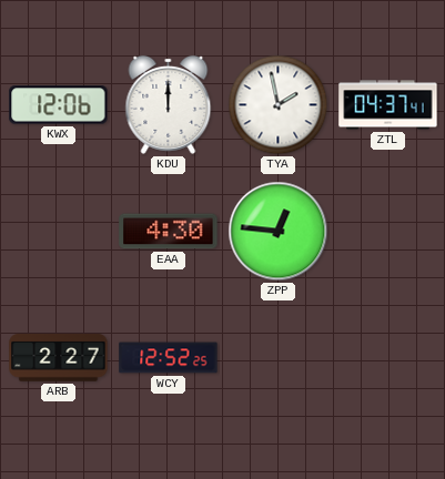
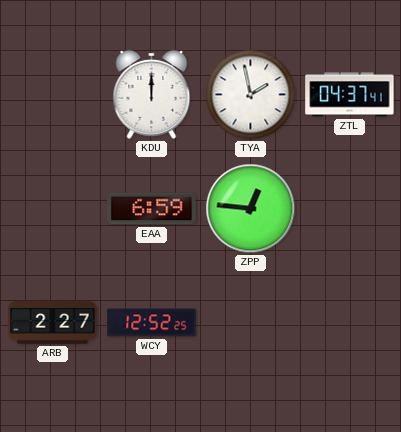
KWX: 12:06 -> none
EAA: 4:30 -> 6:59
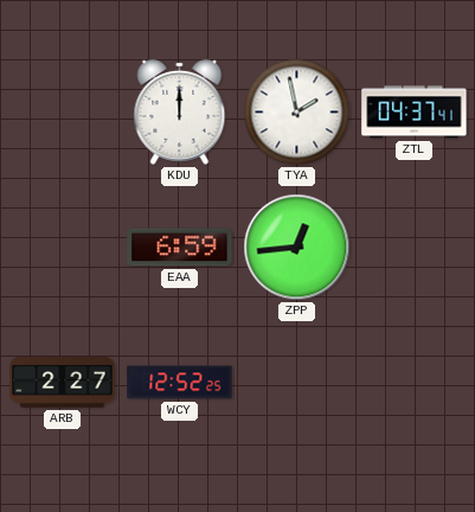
ZPP: 12:46 -> 12:44
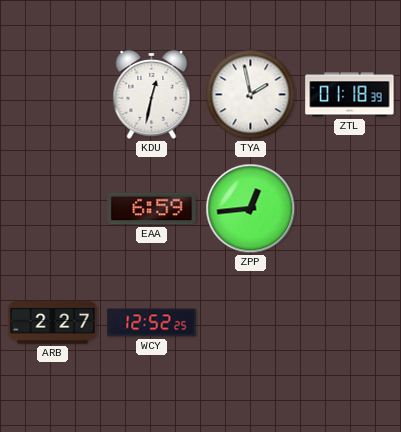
KDU: 12:00 -> 12:32
ZTL: 04:37 -> 01:18
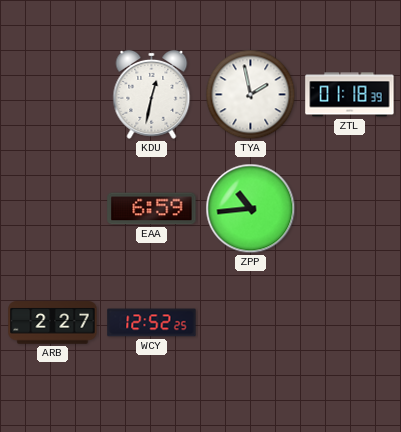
ZPP: 12:44 -> 10:44
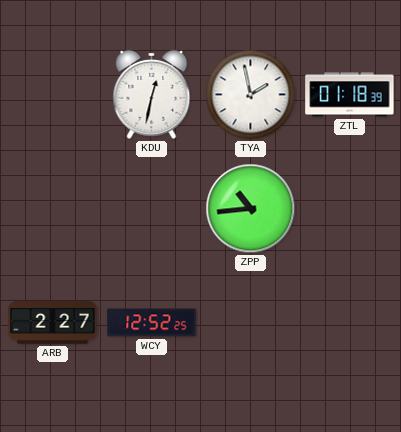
EAA: 6:59 -> none
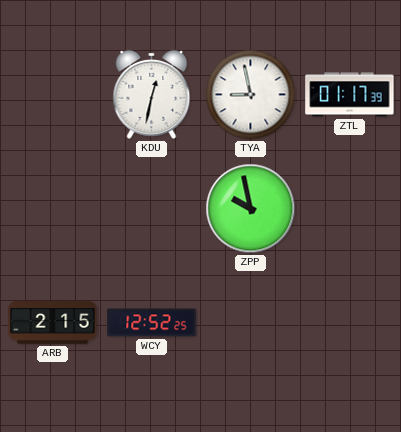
TYA: 1:58 -> 8:58
ZTL: 01:18 -> 01:17
ZPP: 10:44 -> 9:58
ARB: 2:27 -> 2:15
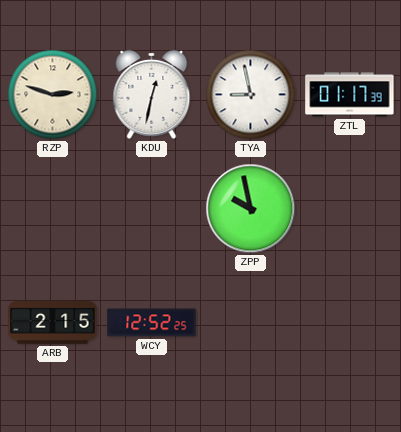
RZP: none -> 2:48
